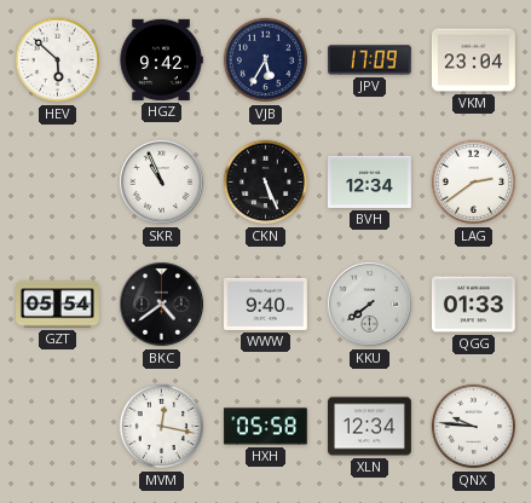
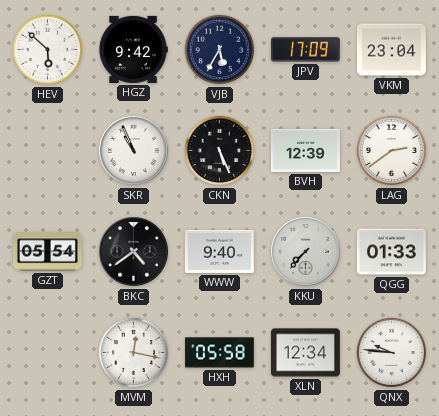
BVH: 12:34 -> 12:39
KKU: 7:39 -> 7:37
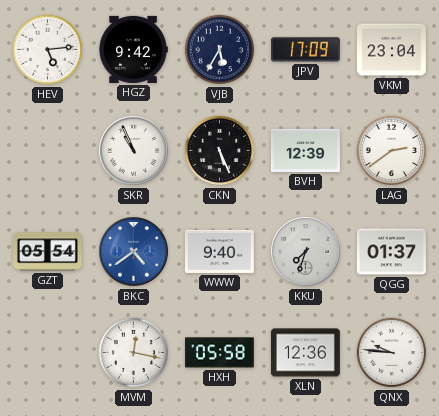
HEV: 5:52 -> 5:14
BKC dial: black -> blue
KKU: 7:37 -> 7:33
QGG: 01:33 -> 01:37
XLN: 12:34 -> 12:36
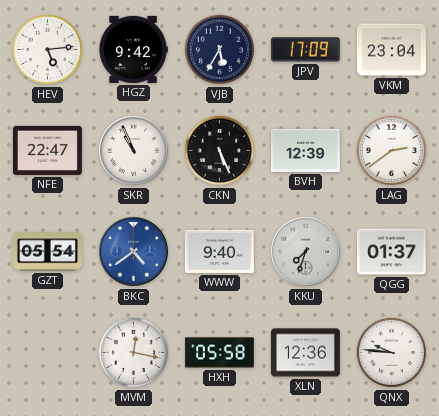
NFE: none -> 22:47
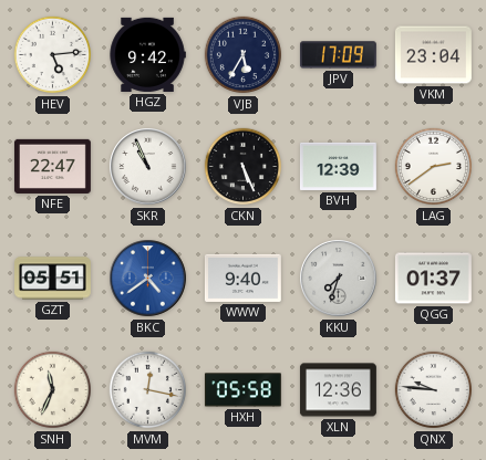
GZT: 05:54 -> 05:51
SNH: none -> 11:34
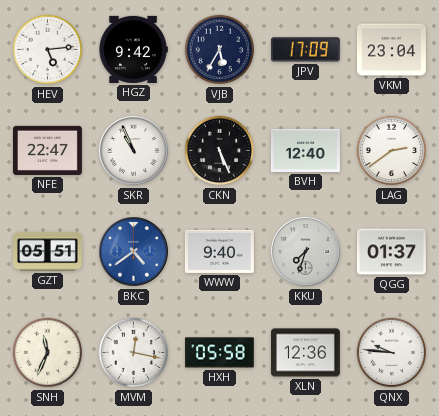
BVH: 12:39 -> 12:40
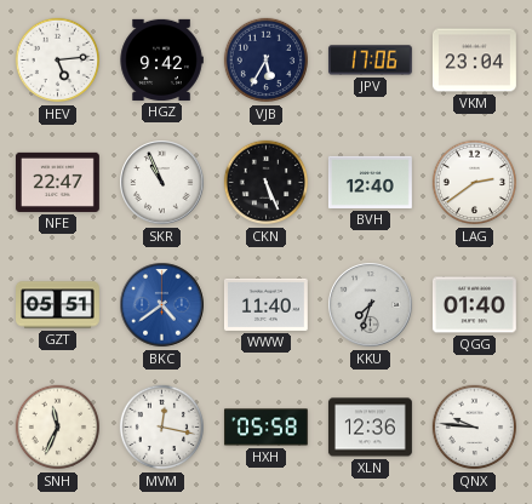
JPV: 17:09 -> 17:06
WWW: 9:40 -> 11:40
QGG: 01:37 -> 01:40
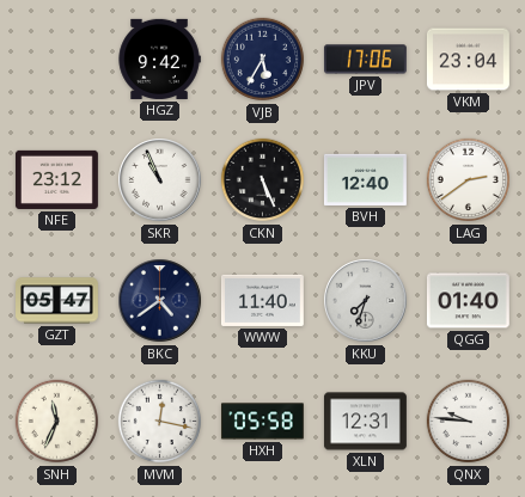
HEV: 5:14 -> none
NFE: 22:47 -> 23:12
GZT: 05:51 -> 05:47
BKC dial: blue -> navy
XLN: 12:36 -> 12:31
